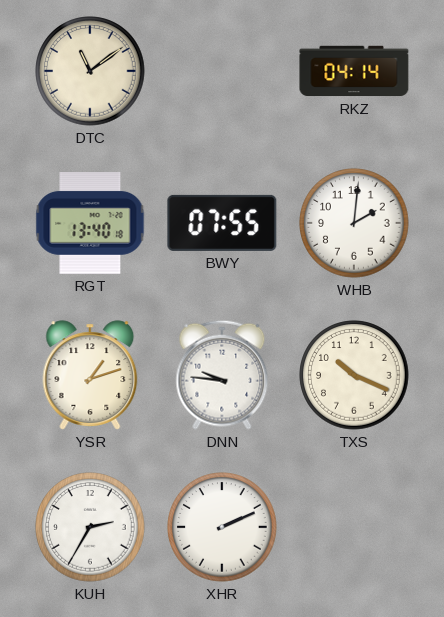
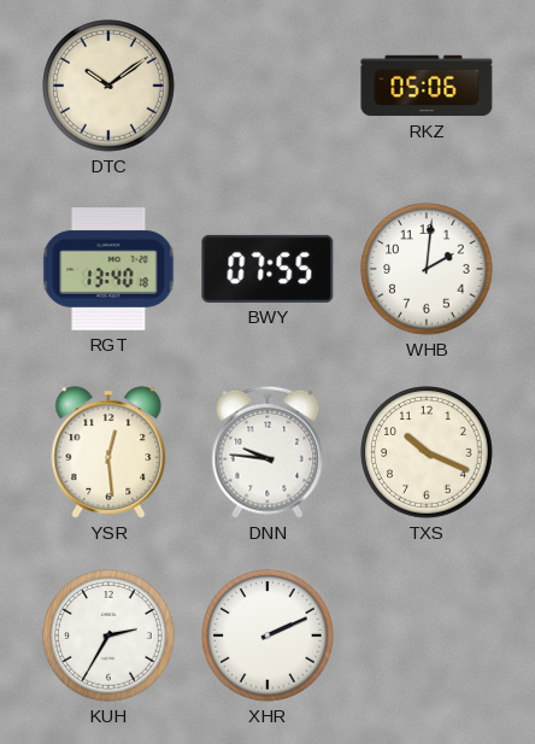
DTC: 11:09 -> 10:09
RKZ: 04:14 -> 05:06
YSR: 1:12 -> 12:29
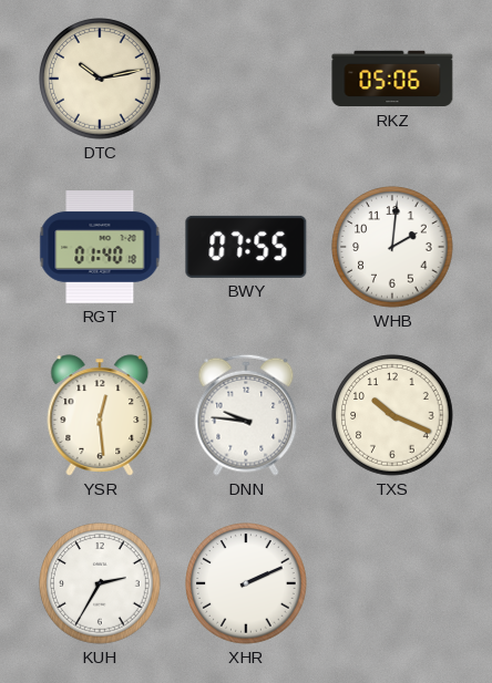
DTC: 10:09 -> 10:13
RGT: 13:40 -> 01:40
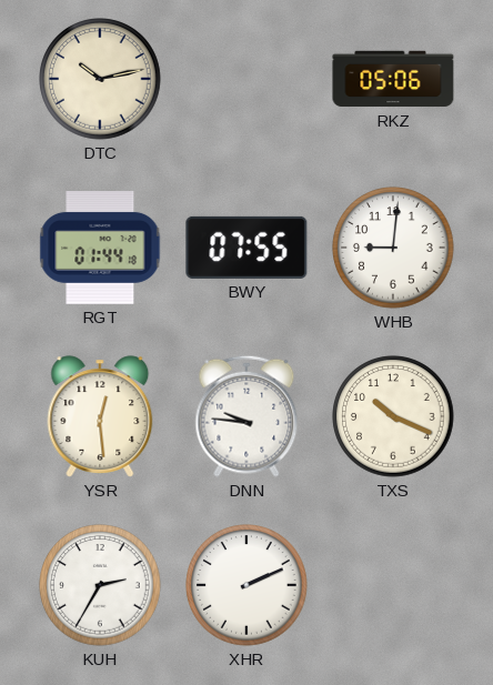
RGT: 01:40 -> 01:44
WHB: 2:01 -> 9:01
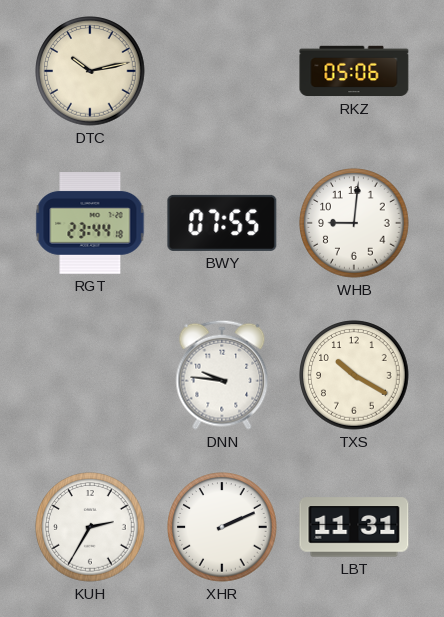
RGT: 01:44 -> 23:44
YSR: 12:29 -> none
TXS: 10:19 -> 10:20
LBT: none -> 11:31
